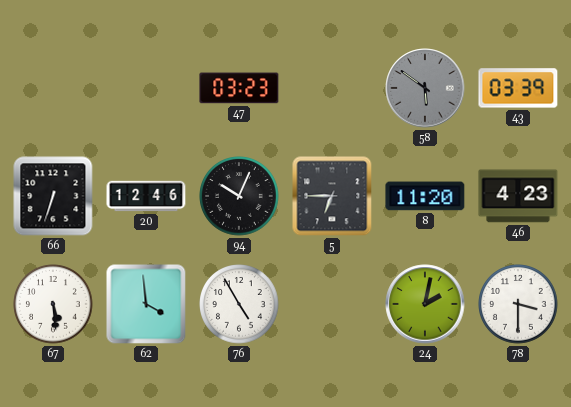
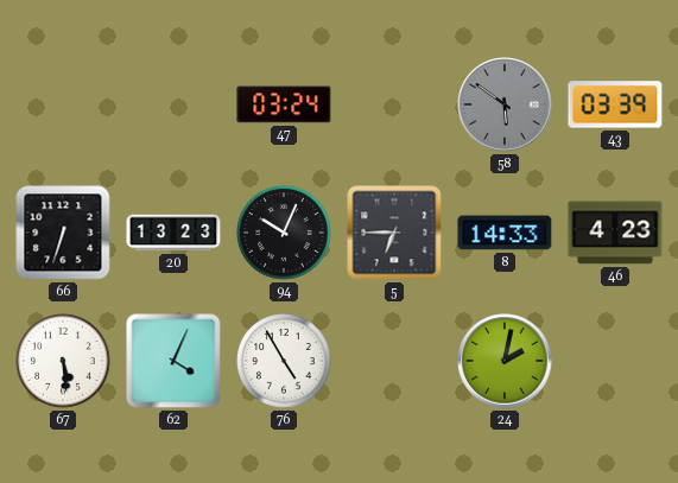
47: 03:23 -> 03:24
20: 12:46 -> 13:23
8: 11:20 -> 14:33
62: 3:59 -> 4:04
78: 3:30 -> none
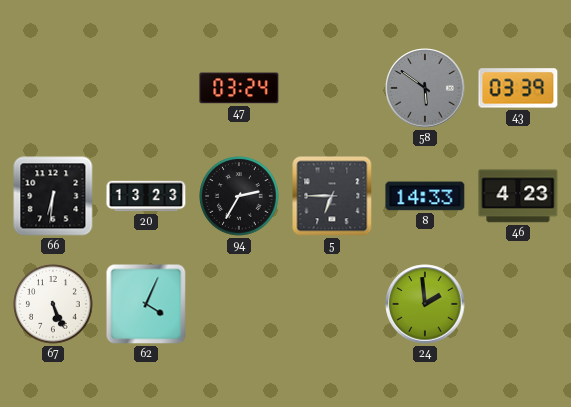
66: 6:33 -> 6:31
94: 10:04 -> 2:35
67: 5:29 -> 5:26
76: 4:55 -> none
24: 2:02 -> 1:59
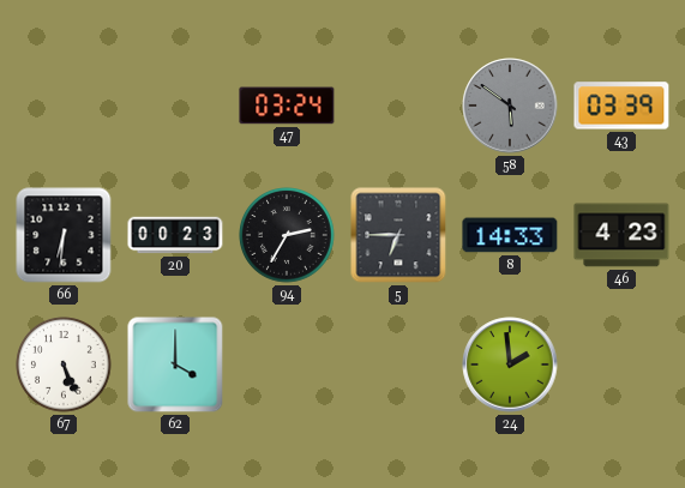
20: 13:23 -> 00:23
62: 4:04 -> 4:00
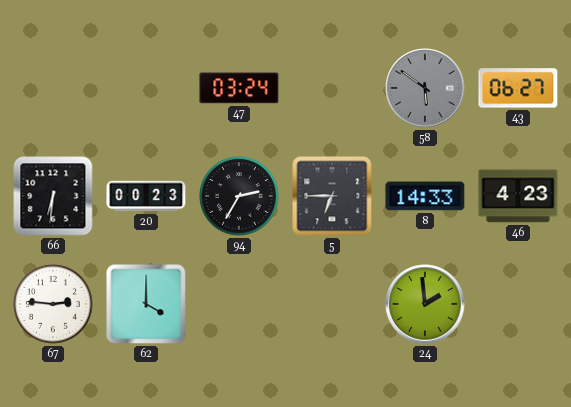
43: 03:39 -> 06:27
67: 5:26 -> 2:46
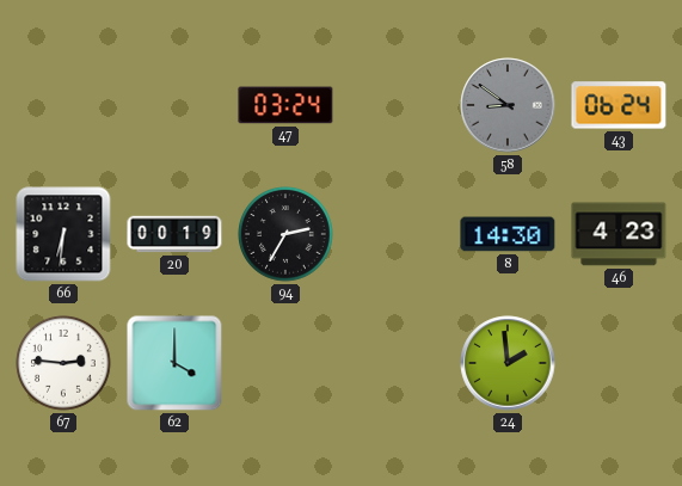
58: 5:51 -> 8:51
43: 06:27 -> 06:24
20: 00:23 -> 00:19
5: 6:45 -> none
8: 14:33 -> 14:30
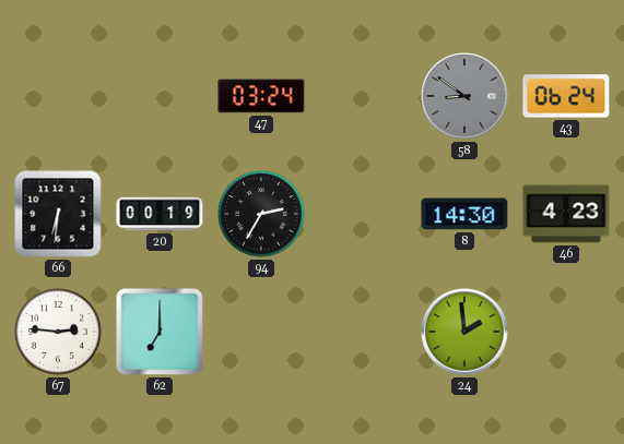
62: 4:00 -> 7:00
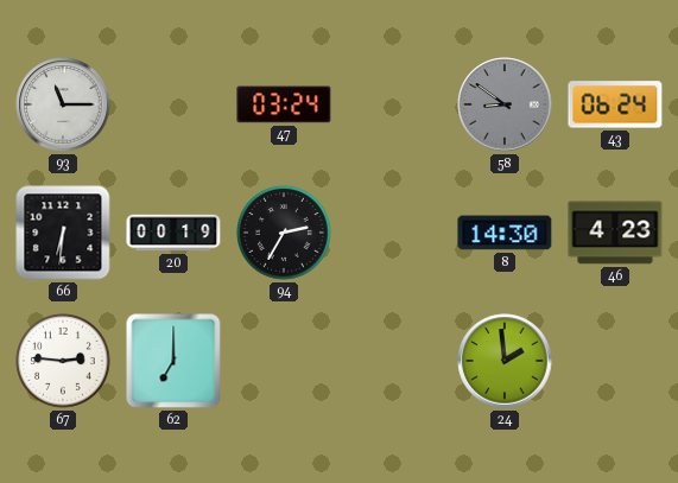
93: none -> 11:15
